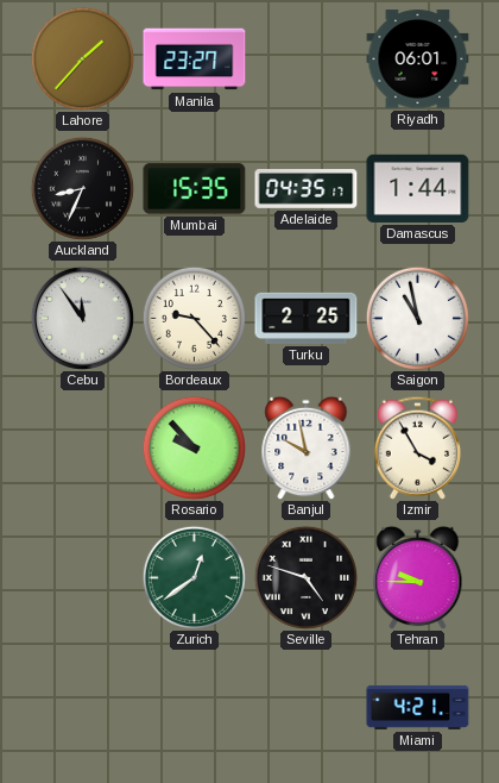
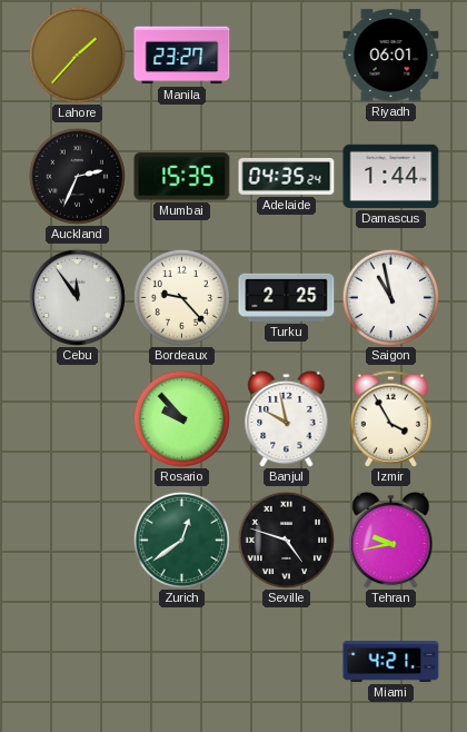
Auckland: 8:34 -> 2:34
Adelaide: 04:35:17 -> 04:35:24
Tehran: 9:45 -> 9:43
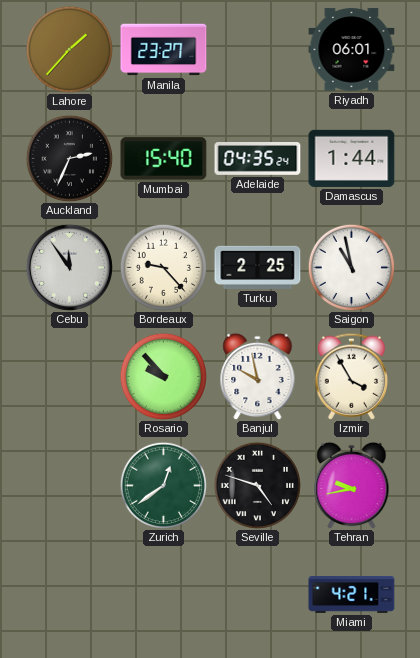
Mumbai: 15:35 -> 15:40
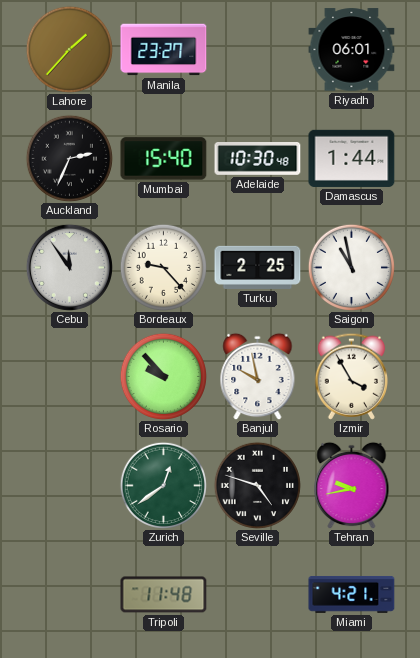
Adelaide: 04:35 -> 10:30
Tripoli: none -> 11:48
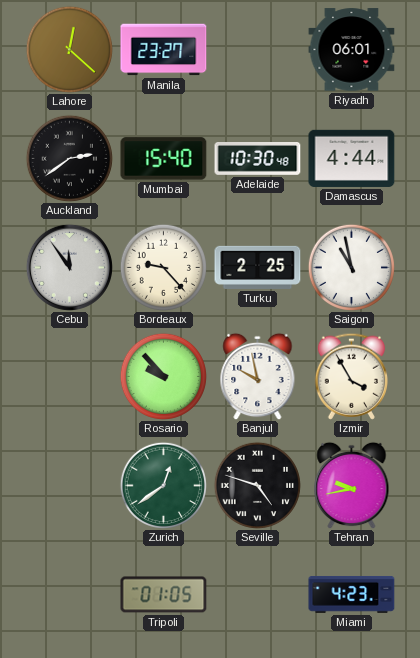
Lahore: 1:37 -> 12:22
Auckland: 2:34 -> 2:39
Damascus: 1:44 -> 4:44
Tripoli: 11:48 -> 01:05
Miami: 4:21 -> 4:23
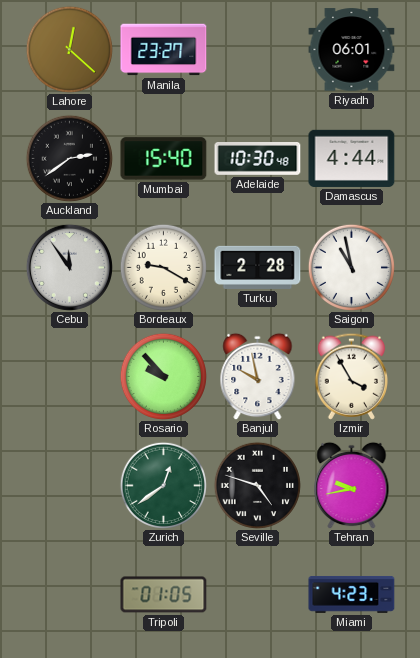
Bordeaux: 9:23 -> 9:20
Turku: 2:25 -> 2:28
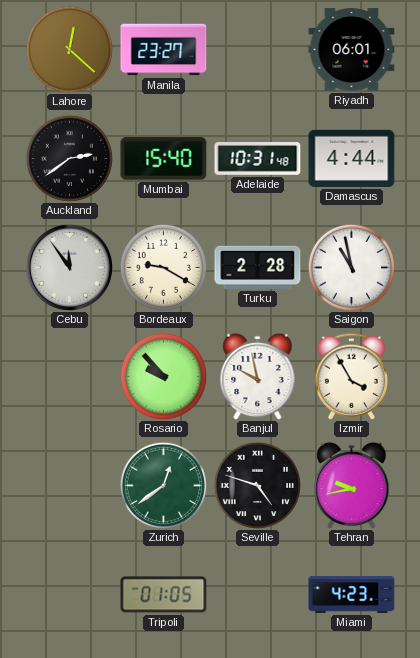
Adelaide: 10:30 -> 10:31
